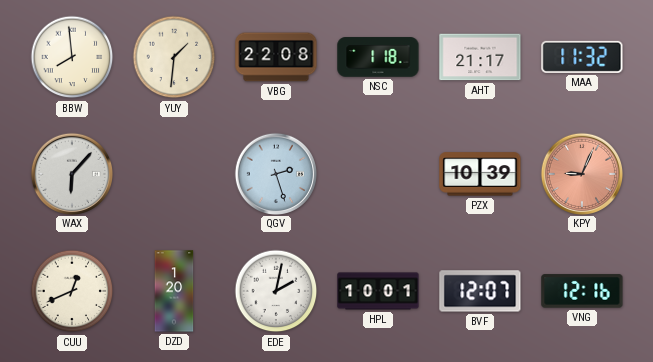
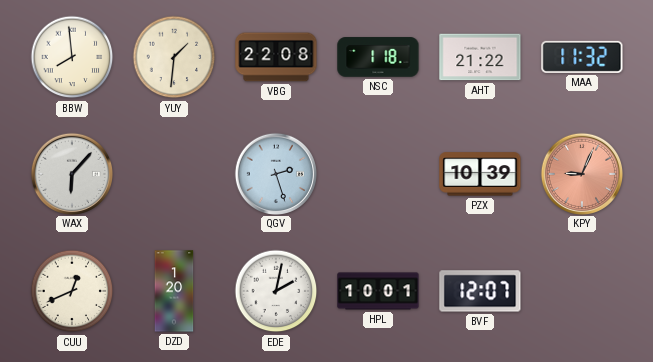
AHT: 21:17 -> 21:22
VNG: 12:16 -> none
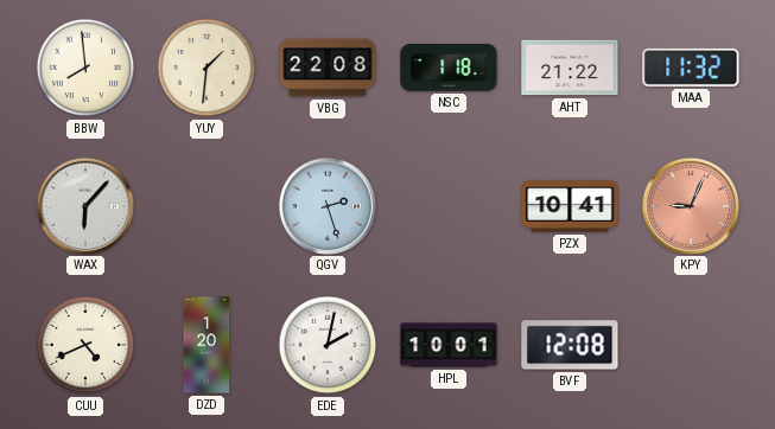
PZX: 10:39 -> 10:41
CUU: 12:41 -> 4:41
BVF: 12:07 -> 12:08
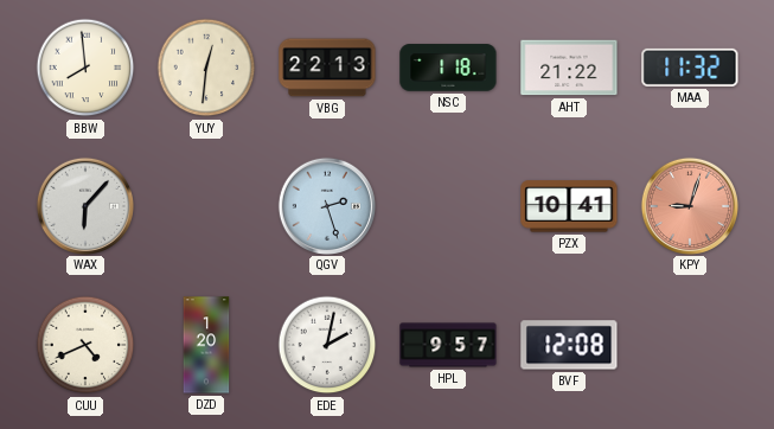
YUY: 1:31 -> 12:31
VBG: 22:08 -> 22:13
KPY: 9:04 -> 9:03
HPL: 10:01 -> 9:57
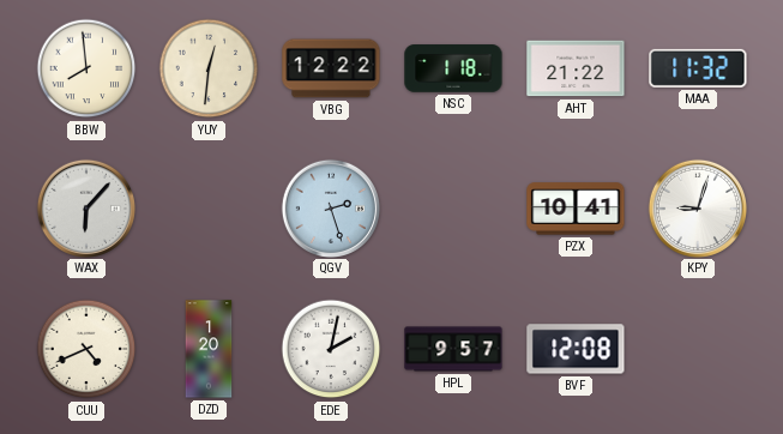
VBG: 22:13 -> 12:22
KPY dial: salmon -> white
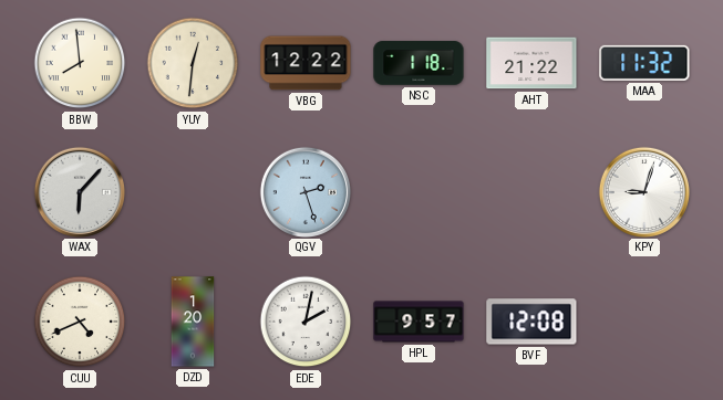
PZX: 10:41 -> none
